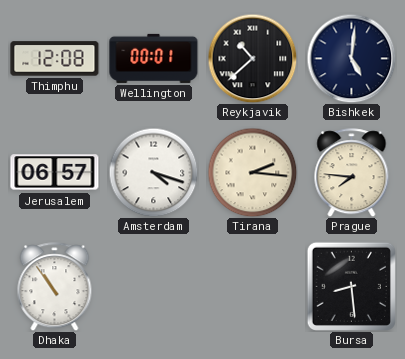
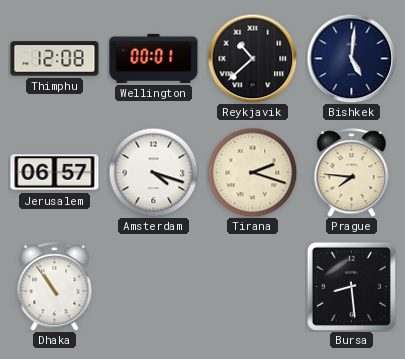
Tirana: 2:16 -> 2:18
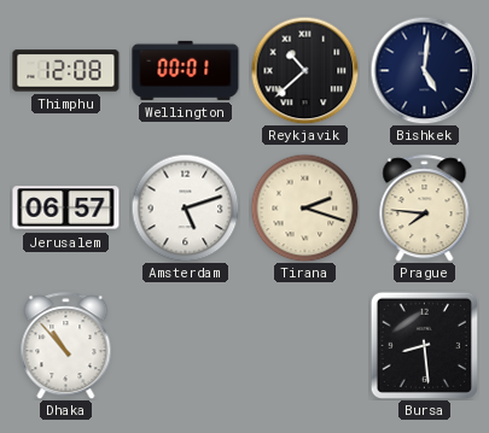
Amsterdam: 4:18 -> 5:12
Dhaka: 10:54 -> 10:53
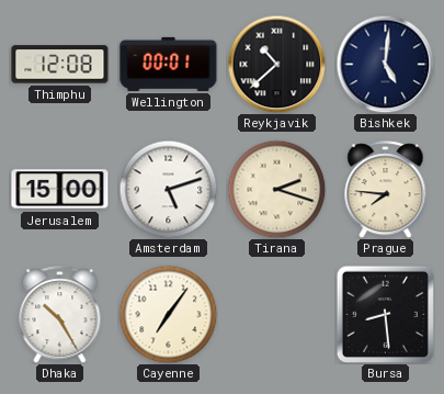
Jerusalem: 06:57 -> 15:00
Dhaka: 10:53 -> 10:25
Cayenne: none -> 7:06
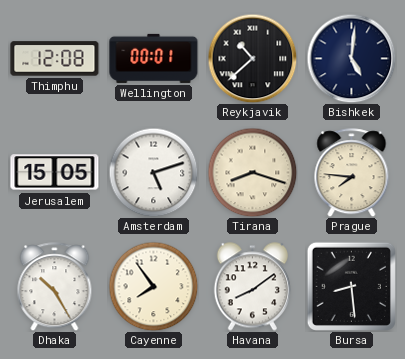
Jerusalem: 15:00 -> 15:05
Tirana: 2:18 -> 8:18
Cayenne: 7:06 -> 7:54
Havana: none -> 8:09
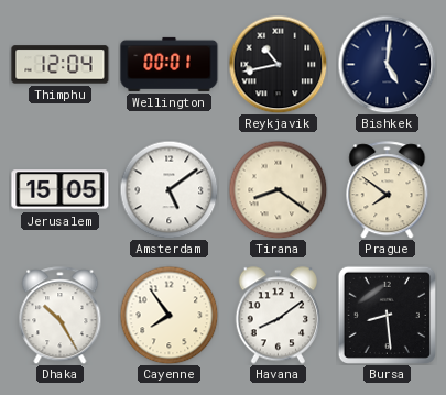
Thimphu: 12:08 -> 12:04
Reykjavik: 10:38 -> 10:43
Amsterdam: 5:12 -> 5:09
Tirana: 8:18 -> 8:21
Prague: 7:46 -> 7:51
